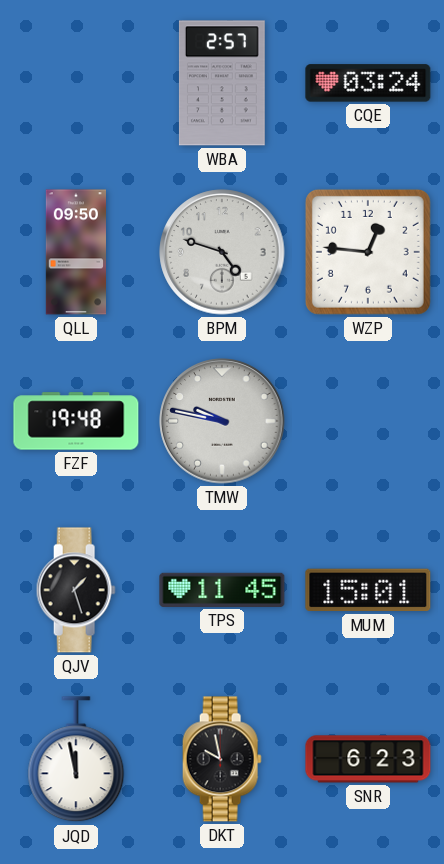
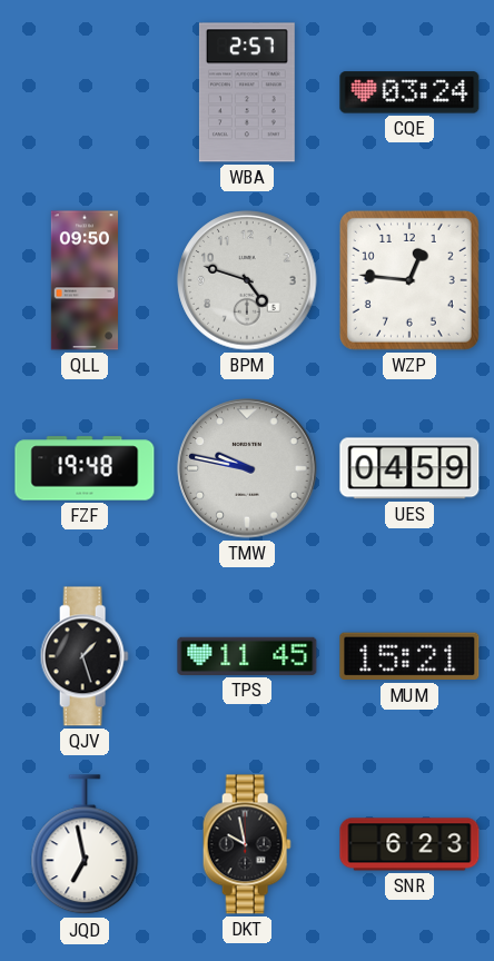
UES: none -> 04:59
MUM: 15:01 -> 15:21
JQD: 11:58 -> 6:58
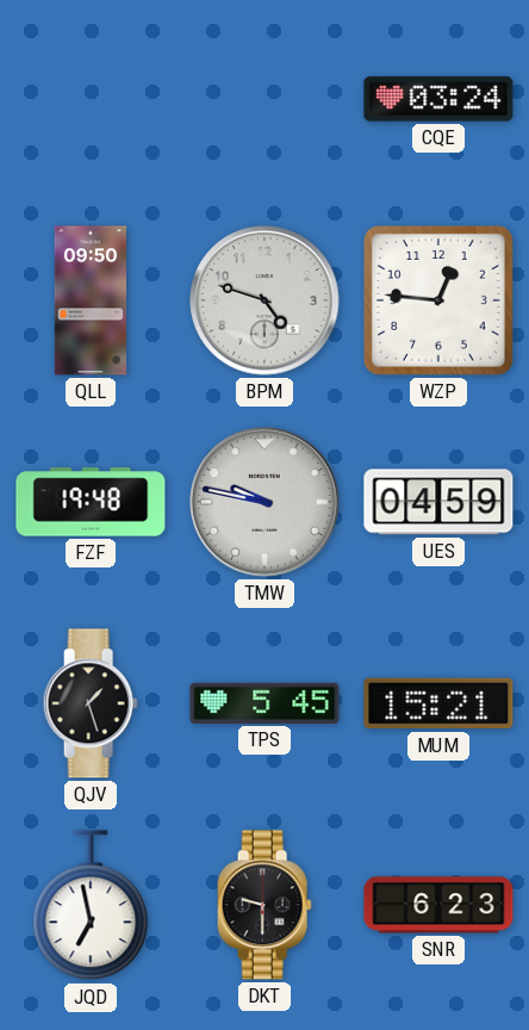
WBA: 2:57 -> none
TPS: 11:45 -> 5:45
DKT: 9:58 -> 9:30
